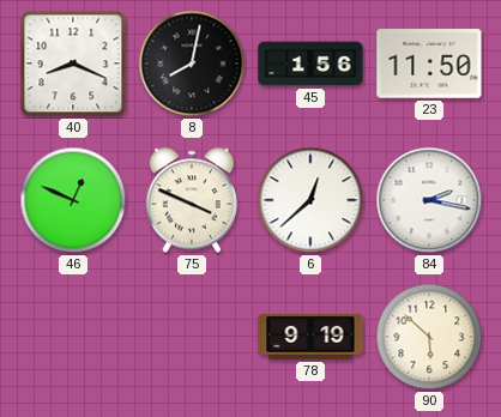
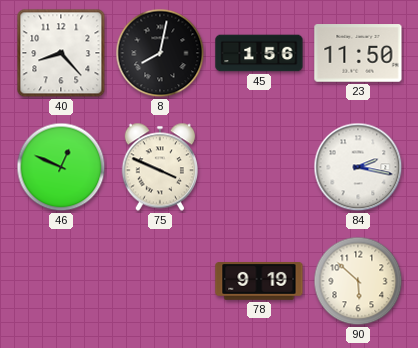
40: 8:19 -> 8:23
6: 12:38 -> none
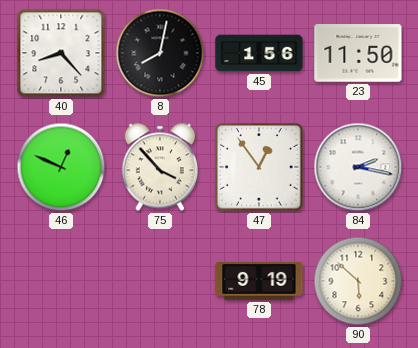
75: 3:49 -> 3:53
47: none -> 12:54
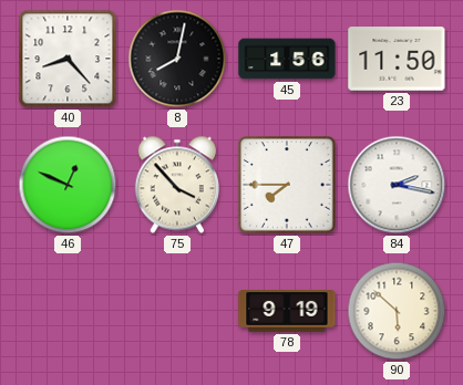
47: 12:54 -> 7:45
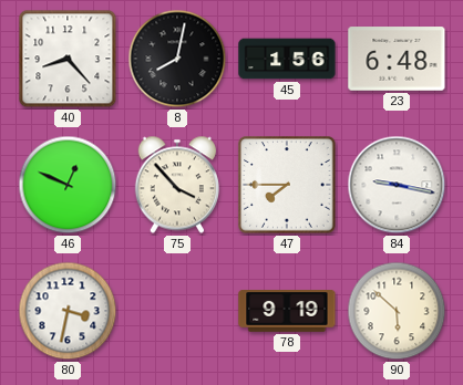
23: 11:50 -> 6:48
84: 2:17 -> 9:17
80: none -> 3:32
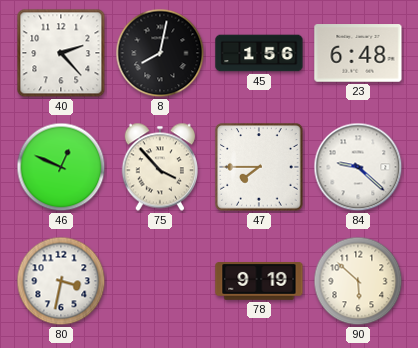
40: 8:23 -> 2:23
84: 9:17 -> 9:22
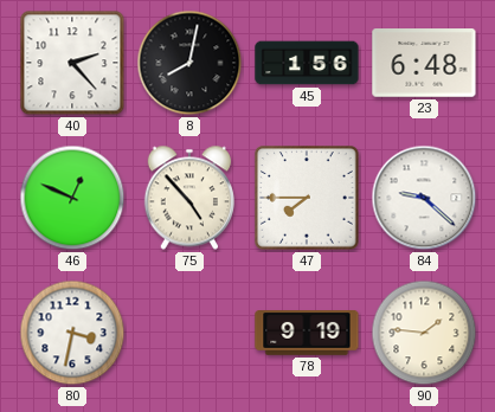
75: 3:53 -> 4:53
90: 5:52 -> 1:46
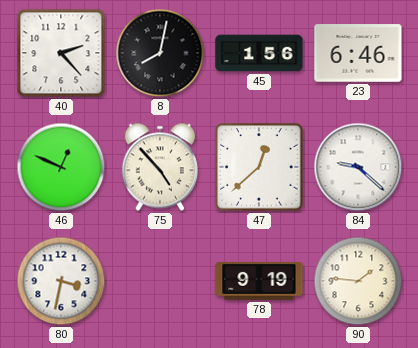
23: 6:48 -> 6:46
47: 7:45 -> 12:38
